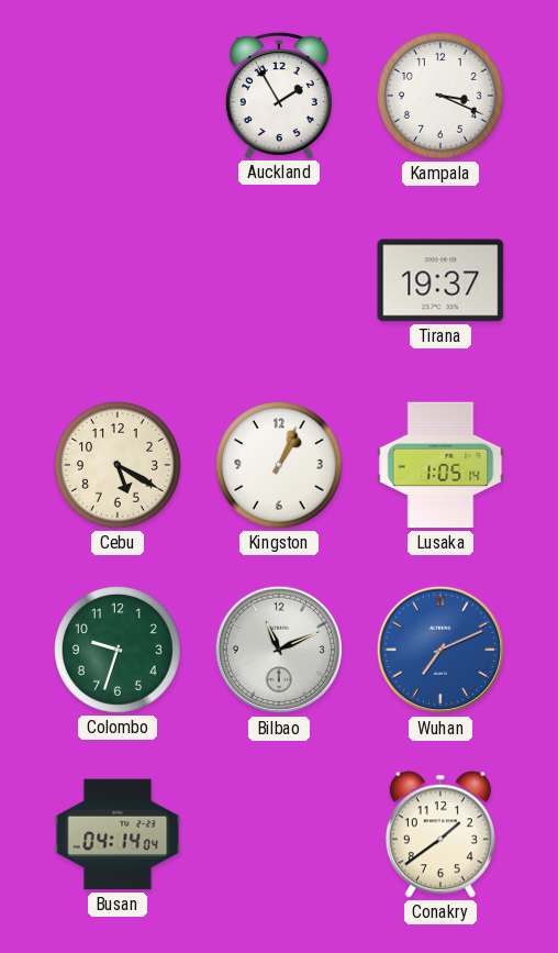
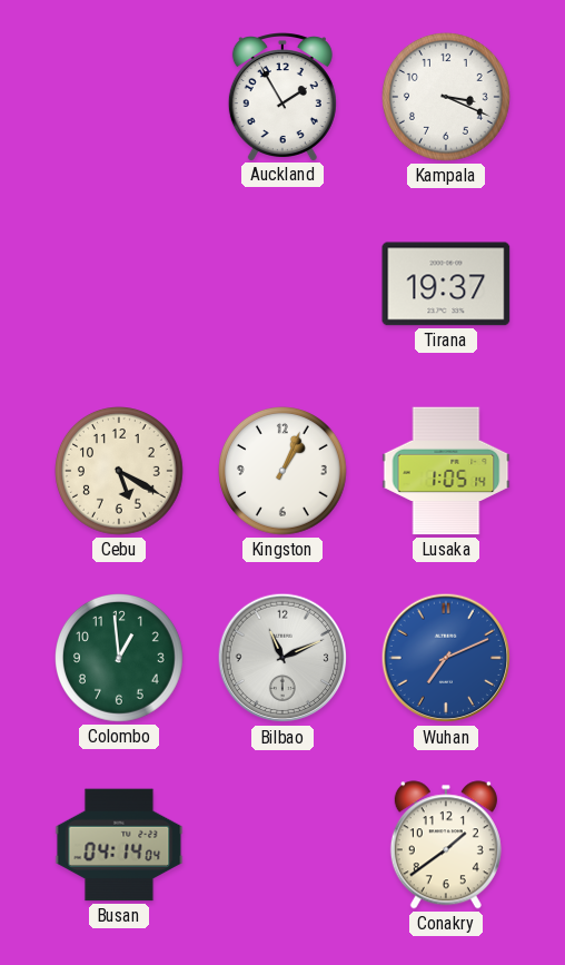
Colombo: 9:33 -> 12:59
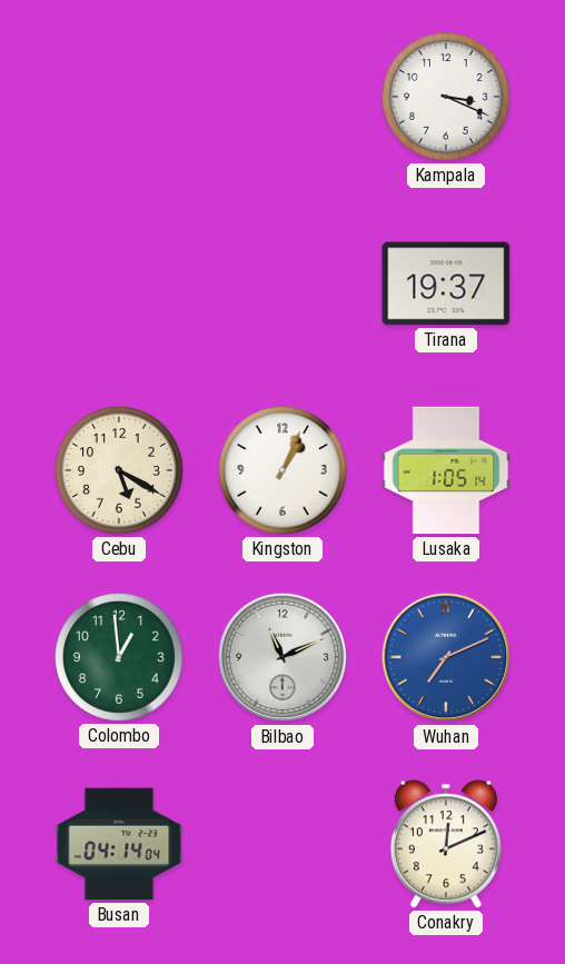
Auckland: 1:55 -> none
Conakry: 1:39 -> 12:11
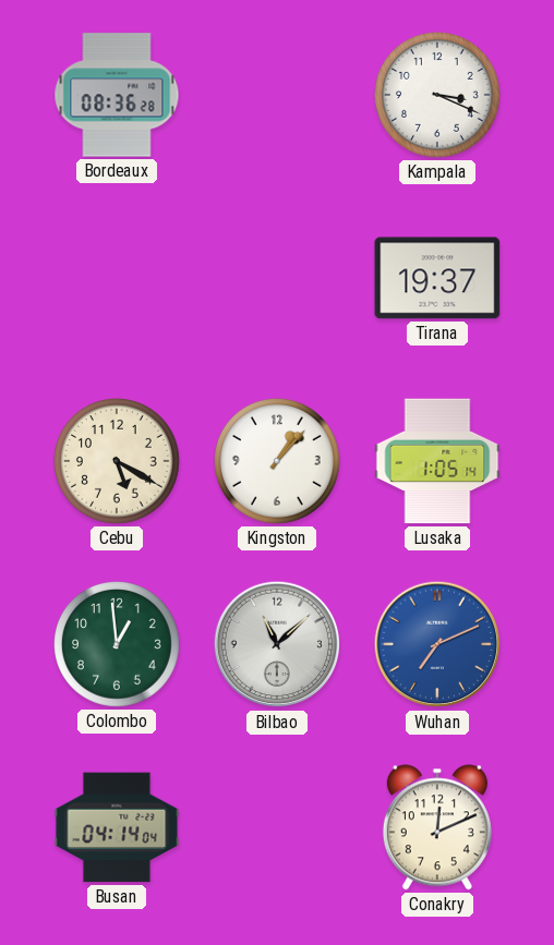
Bordeaux: none -> 08:36
Kingston: 1:04 -> 1:07
Bilbao: 11:11 -> 11:08
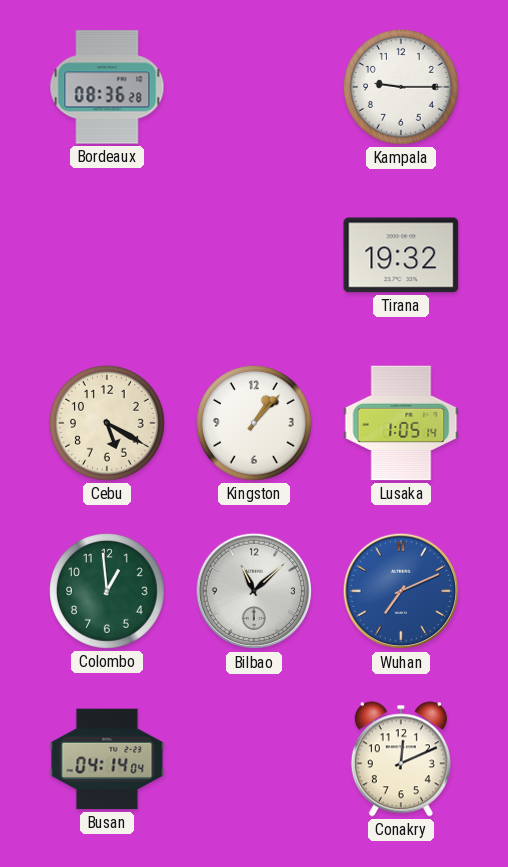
Kampala: 3:19 -> 9:15
Tirana: 19:37 -> 19:32
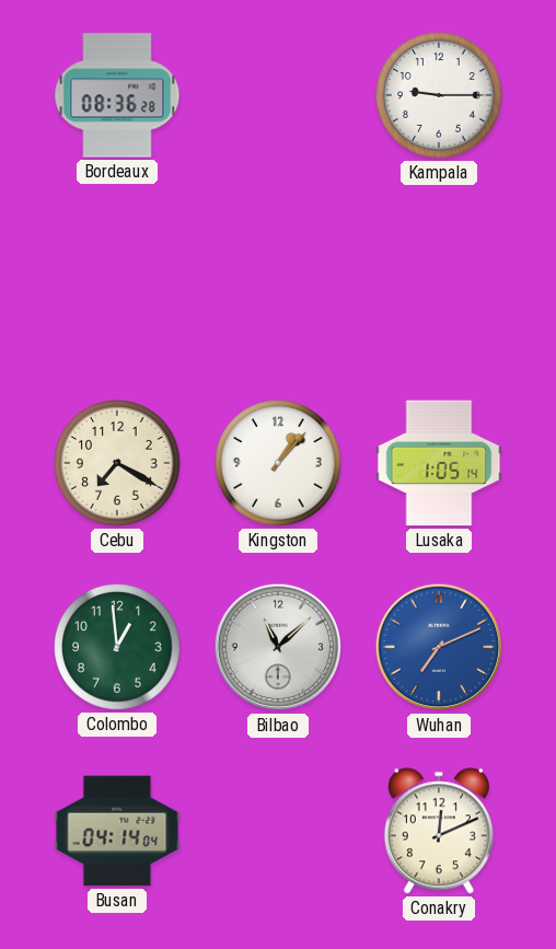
Tirana: 19:32 -> none
Cebu: 5:20 -> 7:20
